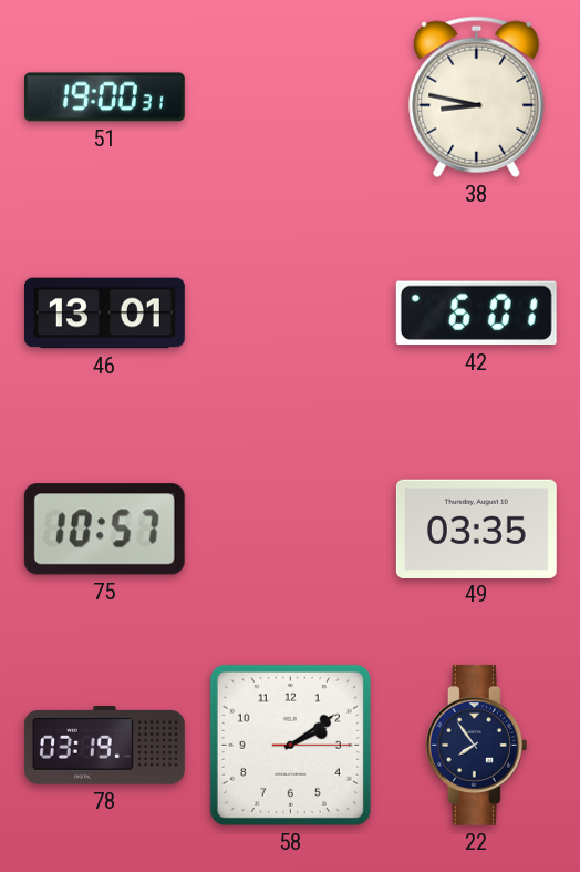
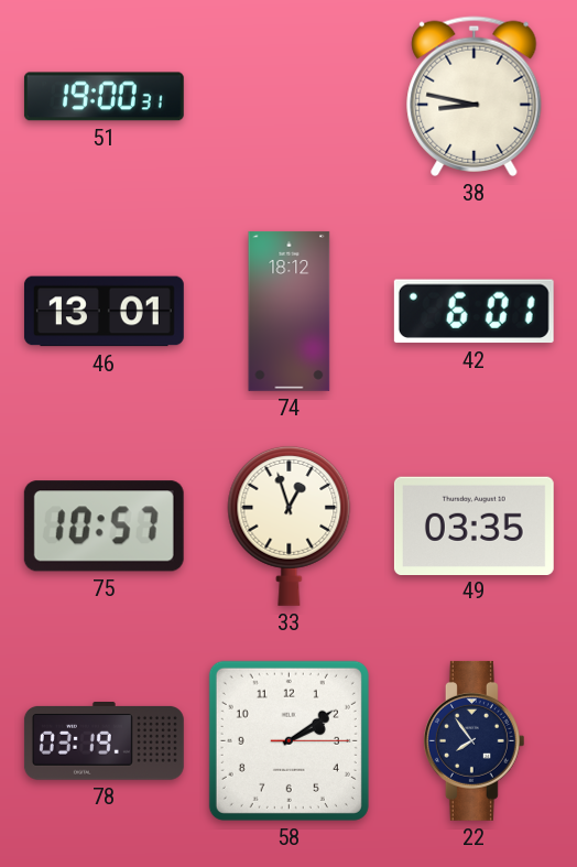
74: none -> 18:12
33: none -> 12:57
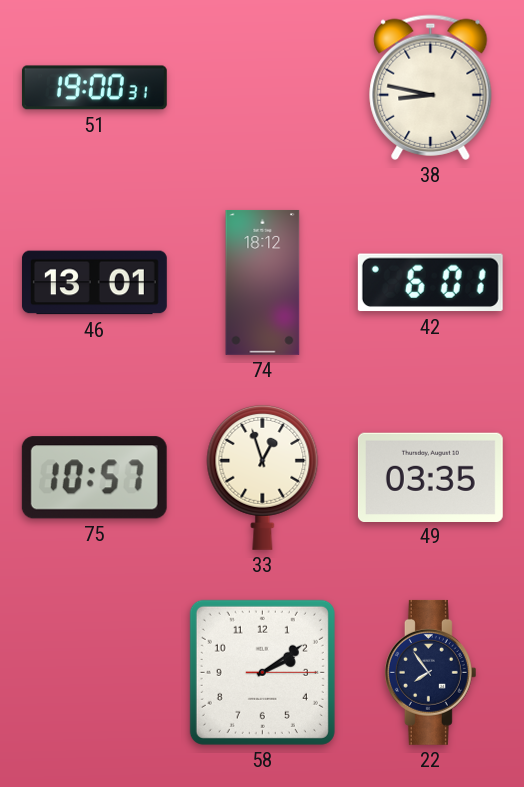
78: 03:19 -> none
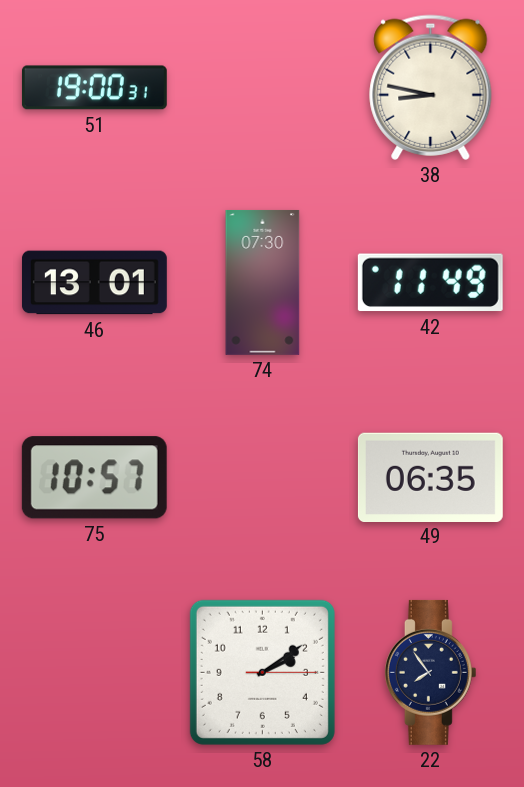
74: 18:12 -> 07:30
42: 6:01 -> 11:49
33: 12:57 -> none
49: 03:35 -> 06:35
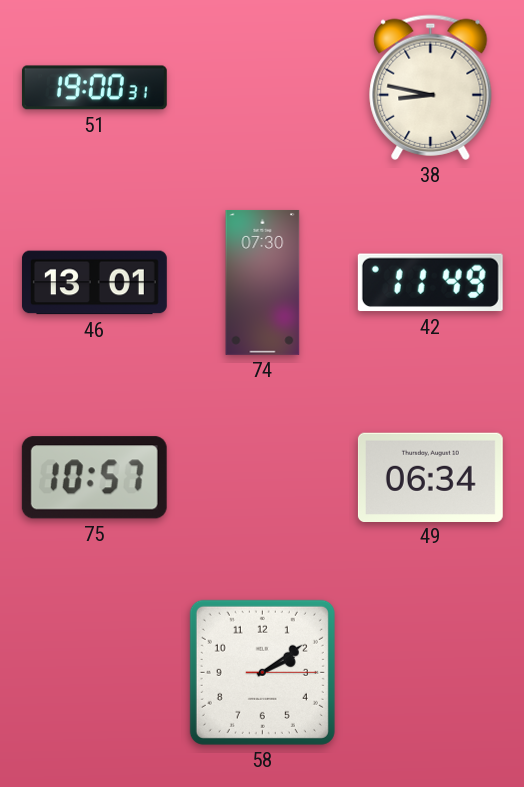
49: 06:35 -> 06:34
22: 7:54 -> none
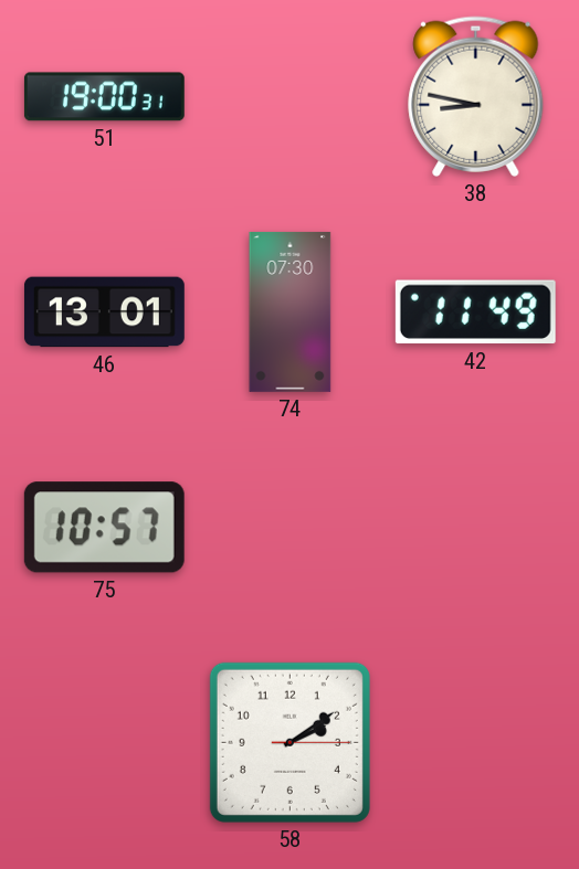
49: 06:34 -> none
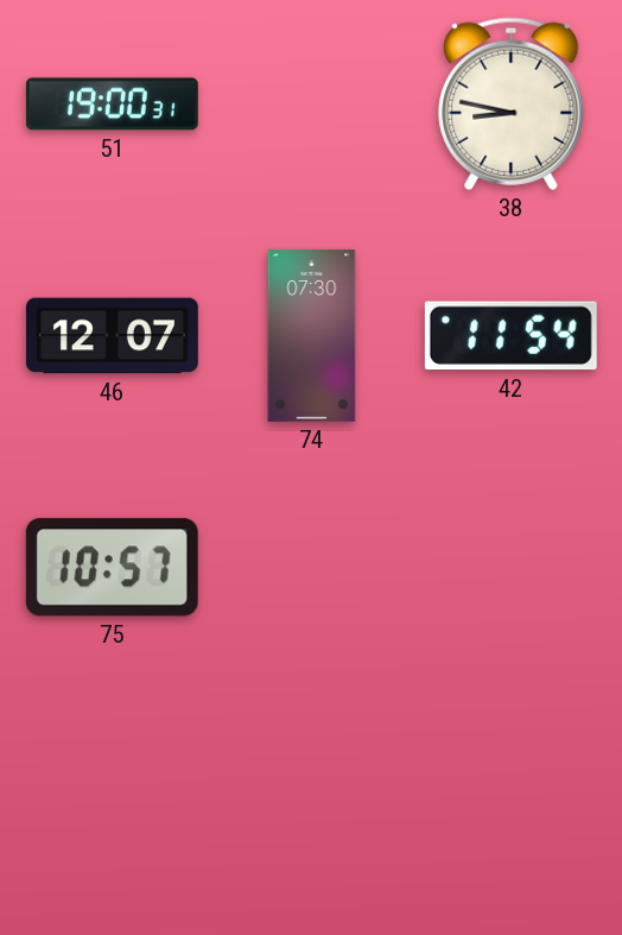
46: 13:01 -> 12:07
42: 11:49 -> 11:54
58: 2:09 -> none
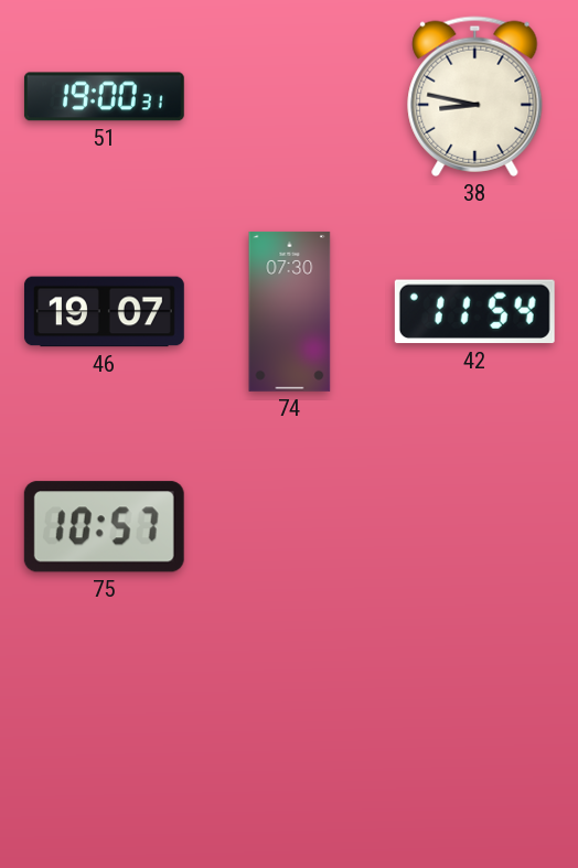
46: 12:07 -> 19:07
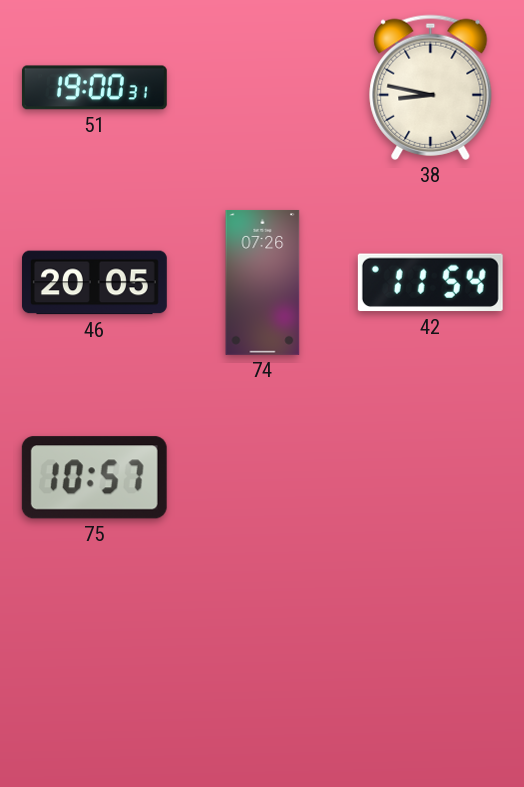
46: 19:07 -> 20:05
74: 07:30 -> 07:26
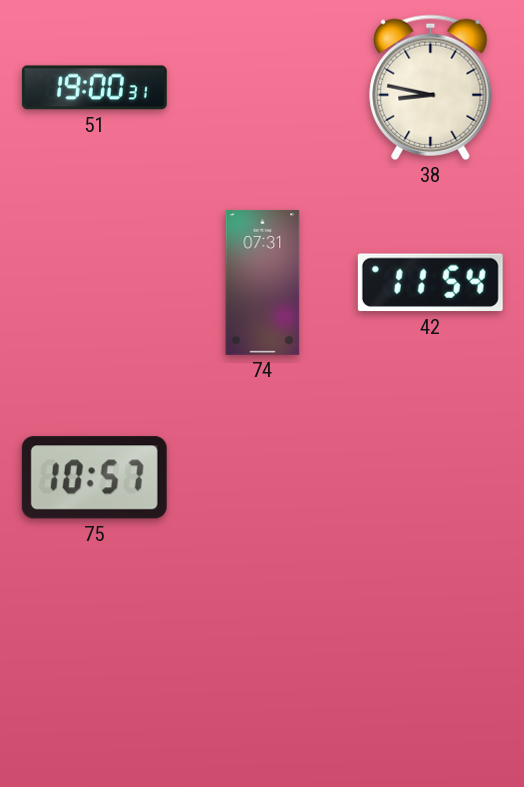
46: 20:05 -> none
74: 07:26 -> 07:31
